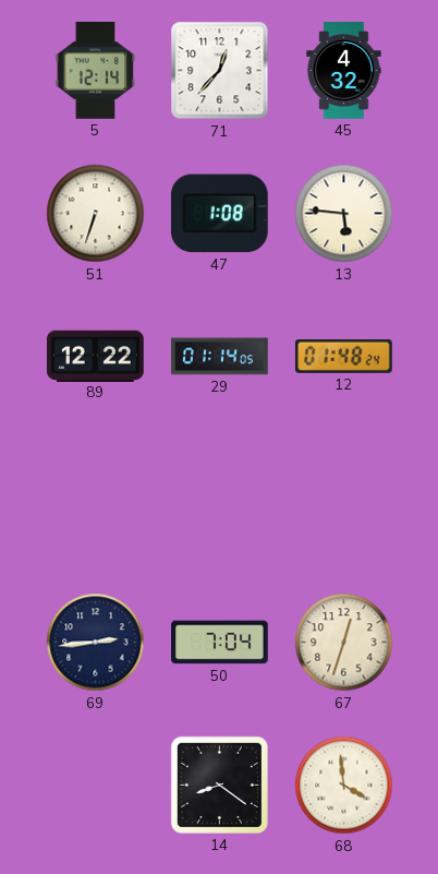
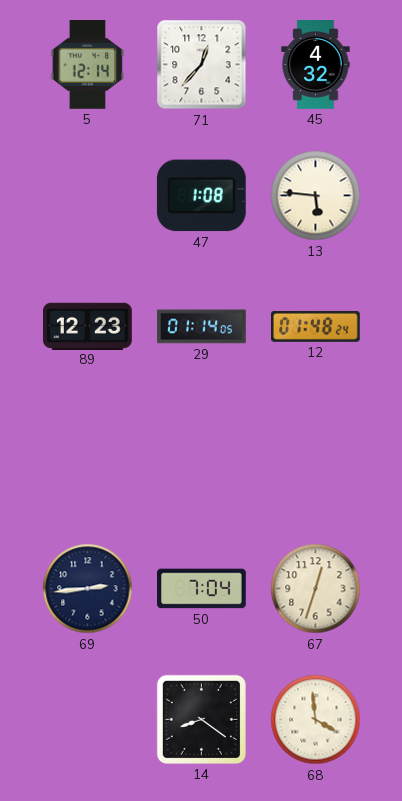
51: 6:33 -> none
89: 12:22 -> 12:23
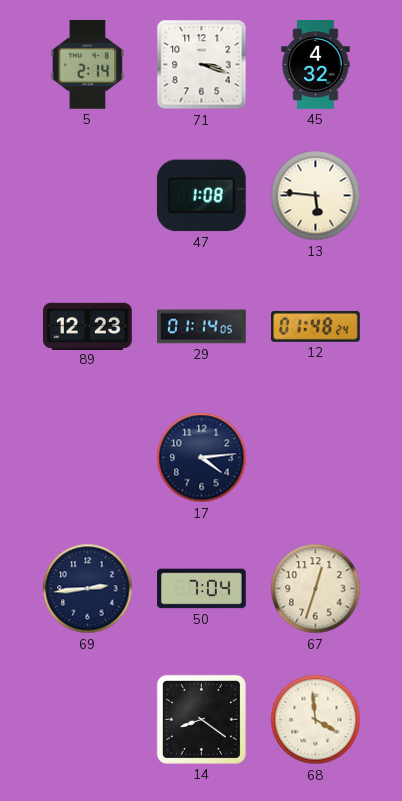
5: 12:14 -> 2:14
71: 12:37 -> 3:18
17: none -> 4:14
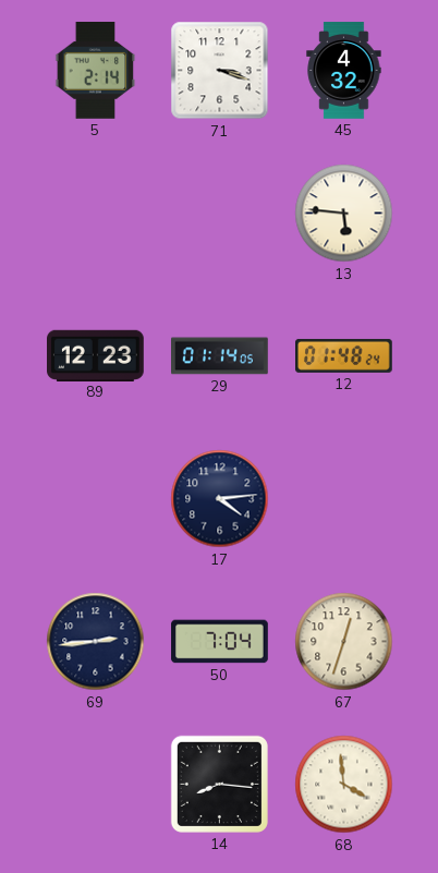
47: 1:08 -> none
14: 8:21 -> 8:16
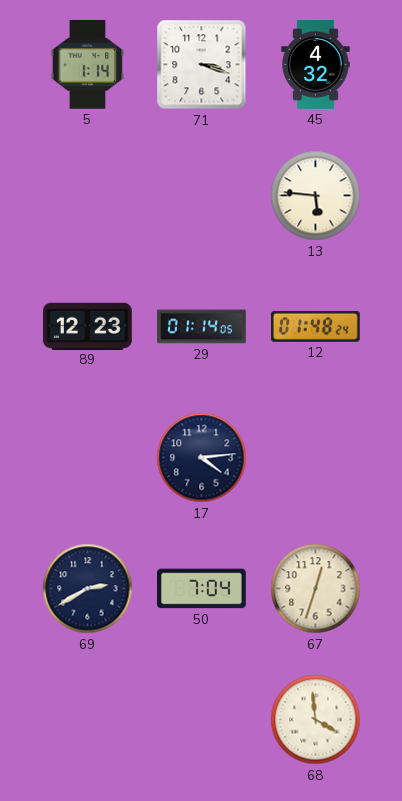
5: 2:14 -> 1:14
69: 2:44 -> 2:40
14: 8:16 -> none
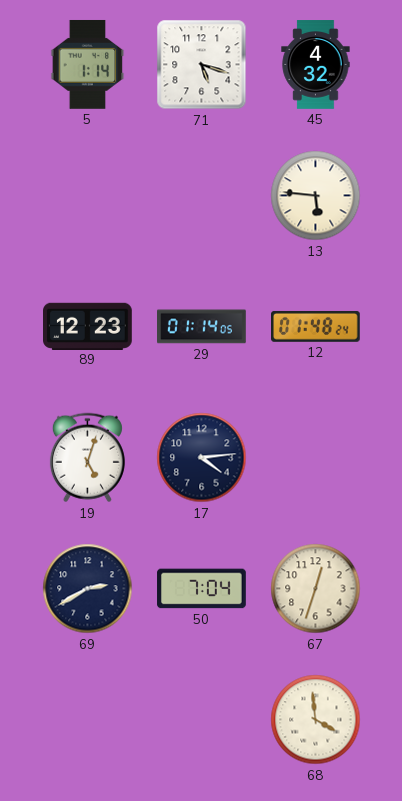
71: 3:18 -> 5:18
19: none -> 5:03
